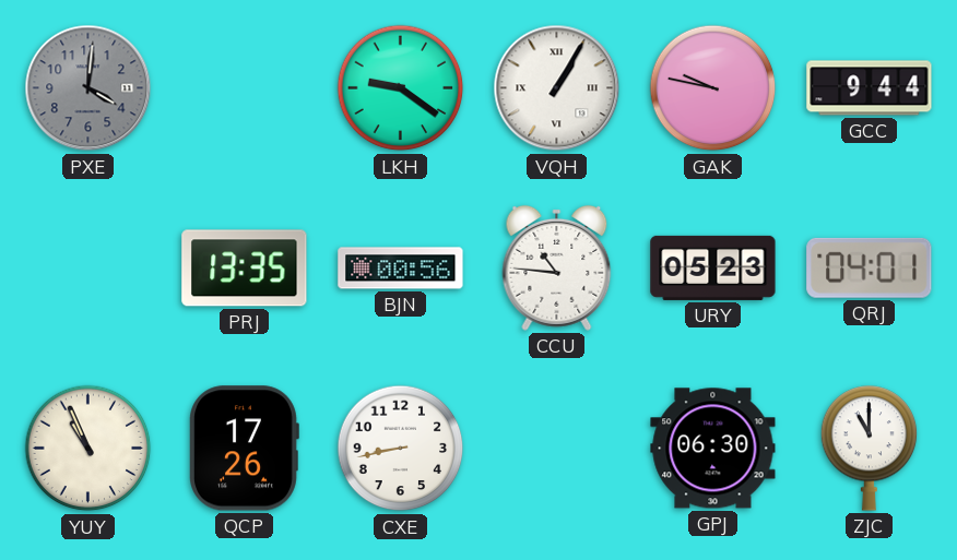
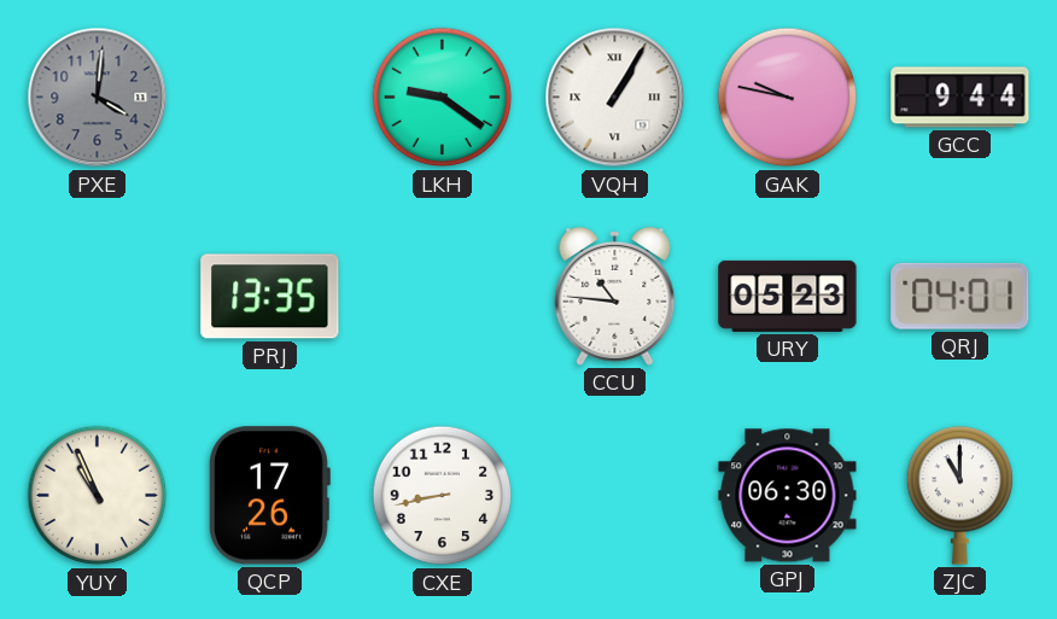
BJN: 00:56 -> none
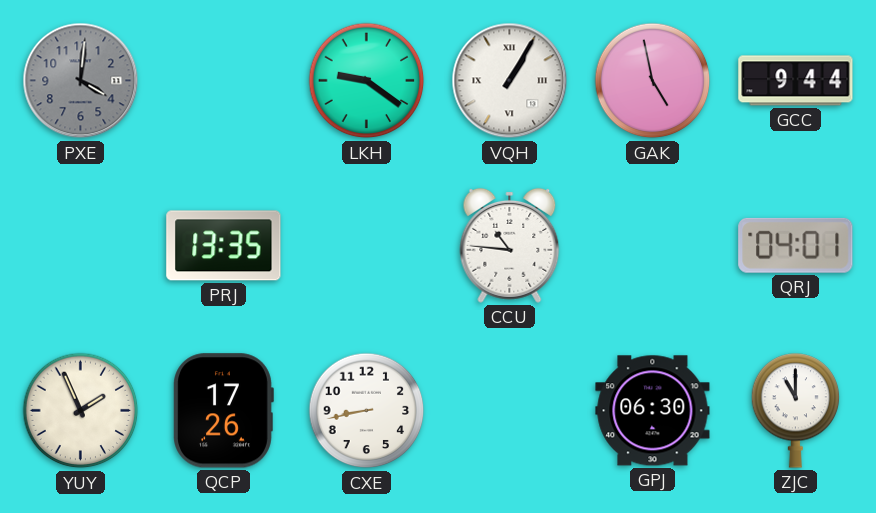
GAK: 9:47 -> 4:58
URY: 05:23 -> none
YUY: 10:56 -> 1:56
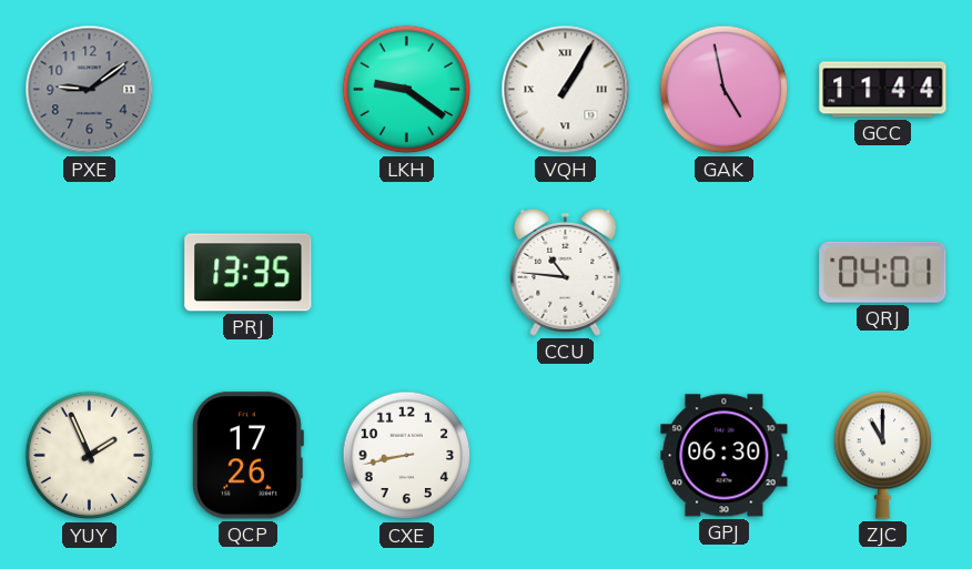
PXE: 4:01 -> 9:09
GCC: 9:44 -> 11:44
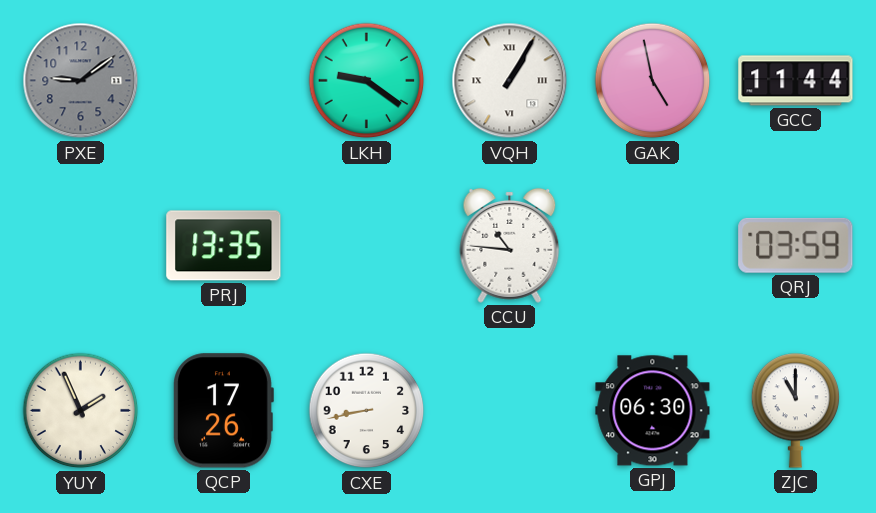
QRJ: 04:01 -> 03:59
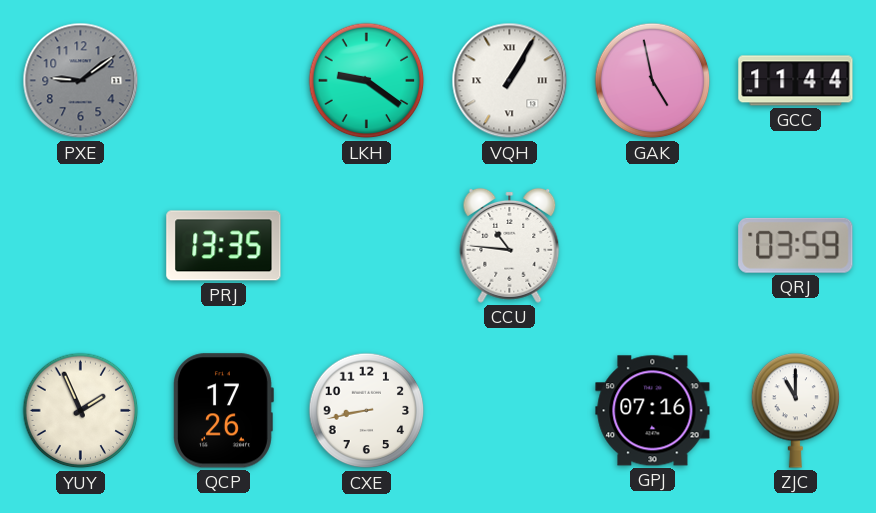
GPJ: 06:30 -> 07:16
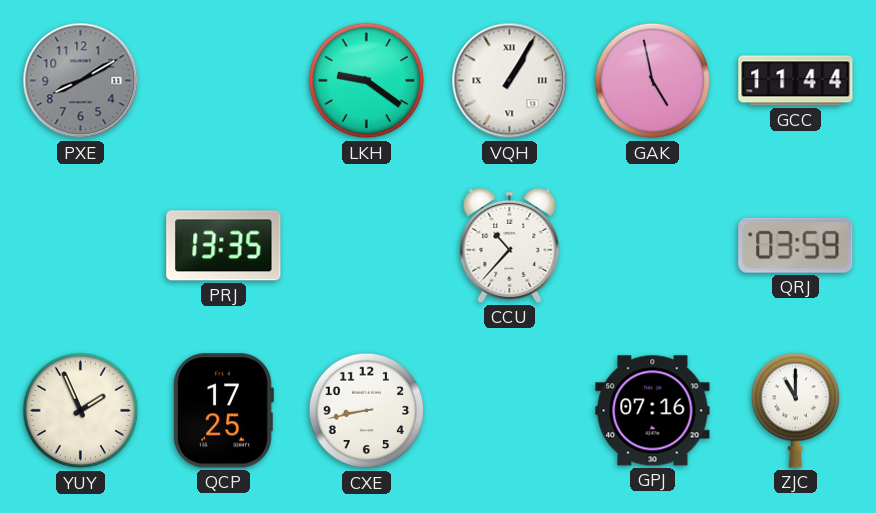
PXE: 9:09 -> 8:10
CCU: 10:46 -> 10:37
QCP: 17:26 -> 17:25
